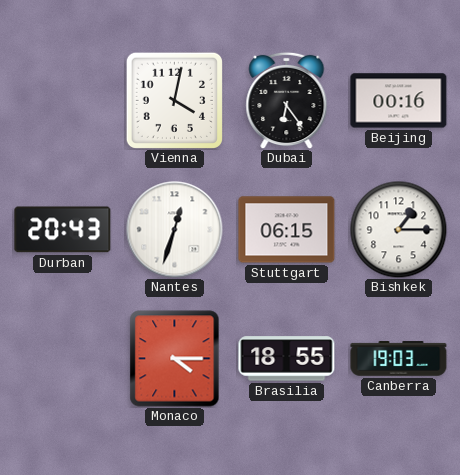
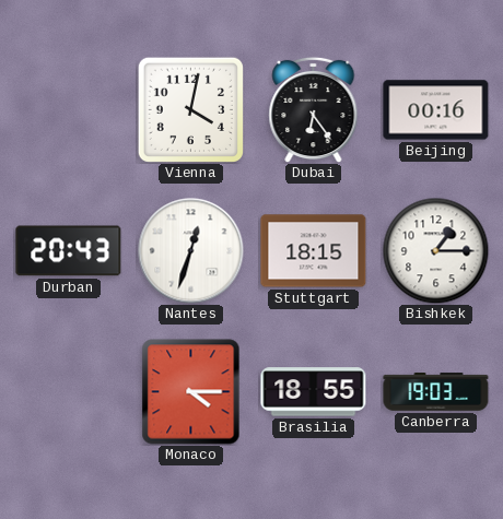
Stuttgart: 06:15 -> 18:15
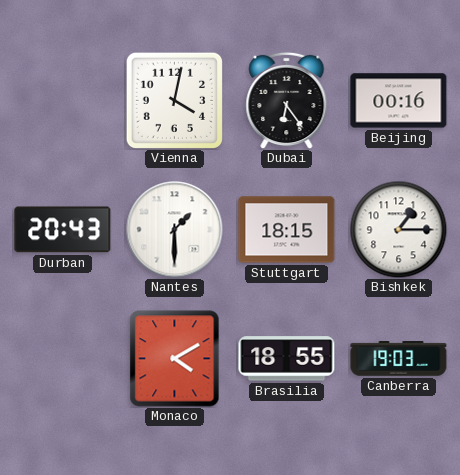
Nantes: 12:33 -> 1:30
Monaco: 4:15 -> 4:10
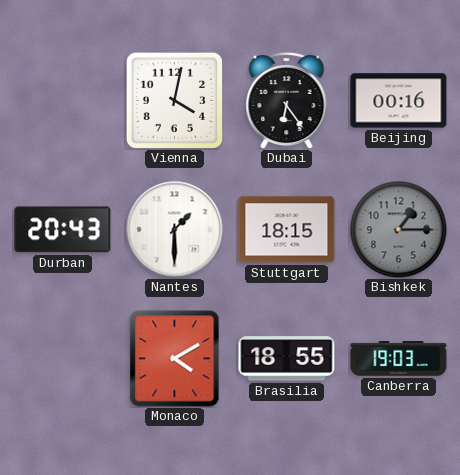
Bishkek dial: white -> grey
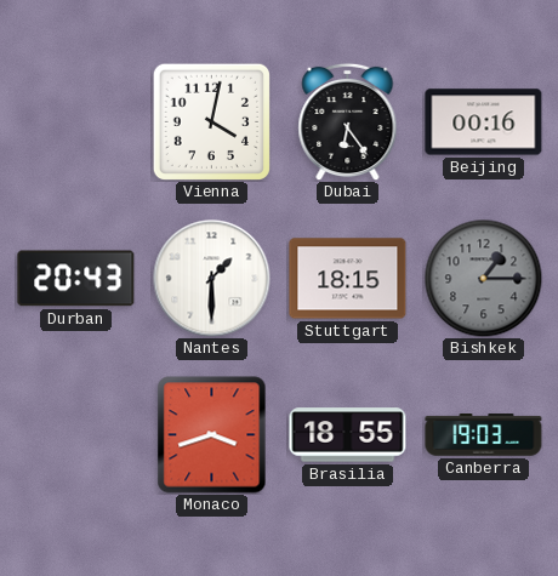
Monaco: 4:10 -> 3:42
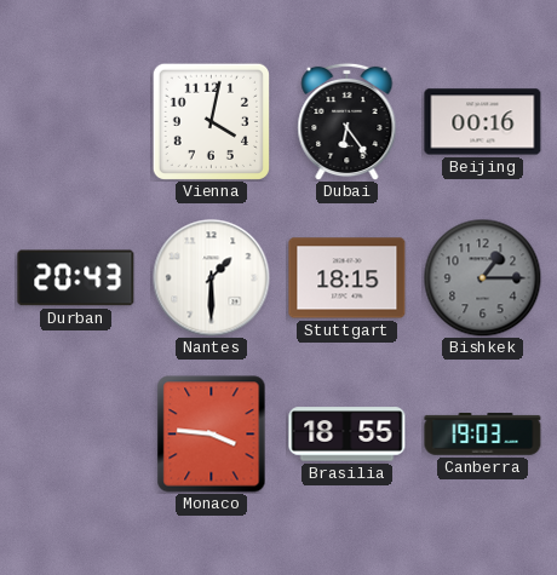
Monaco: 3:42 -> 3:46
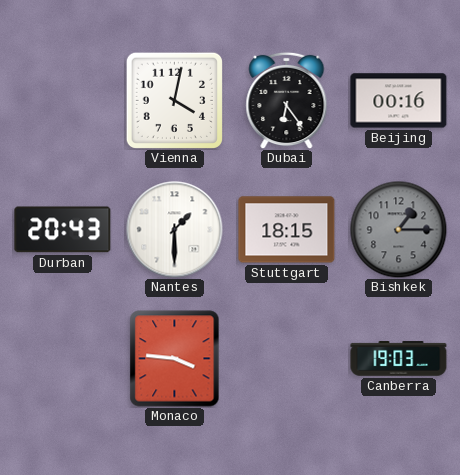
Brasilia: 18:55 -> none
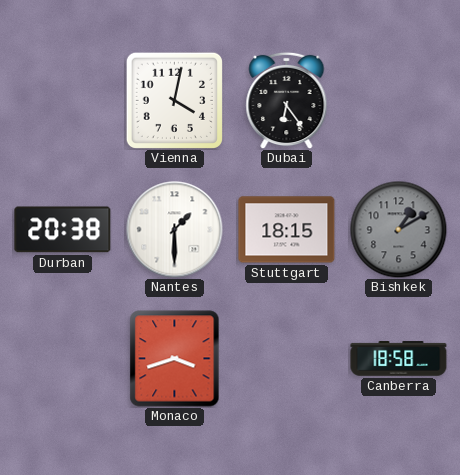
Beijing: 00:16 -> none
Durban: 20:43 -> 20:38
Bishkek: 1:15 -> 1:10
Monaco: 3:46 -> 3:42
Canberra: 19:03 -> 18:58
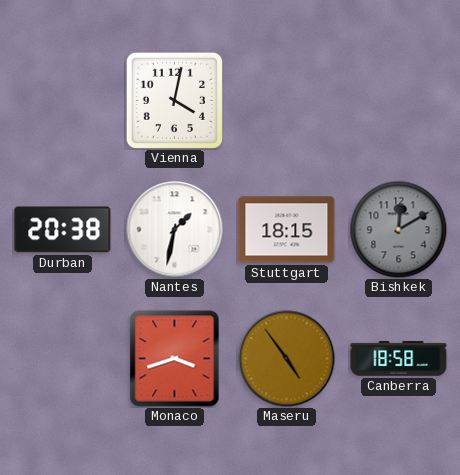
Dubai: 6:24 -> none
Nantes: 1:30 -> 1:32
Bishkek: 1:10 -> 12:10
Maseru: none -> 4:54
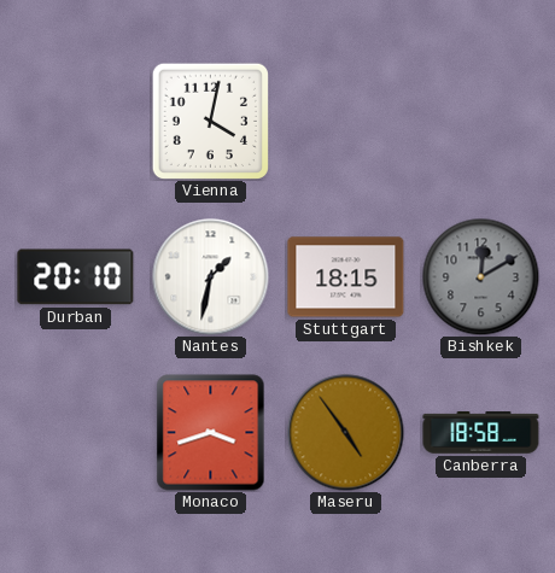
Durban: 20:38 -> 20:10
